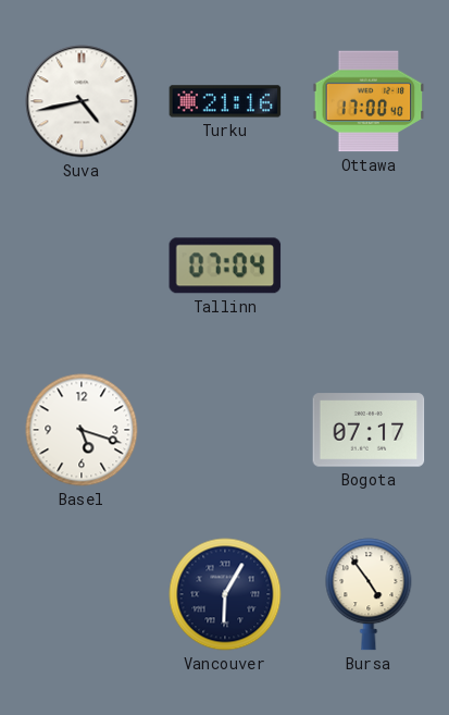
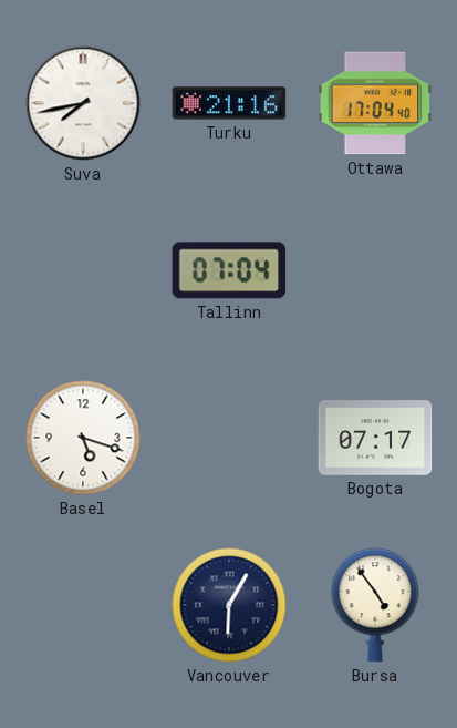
Suva: 4:43 -> 7:43
Ottawa: 17:00 -> 17:04
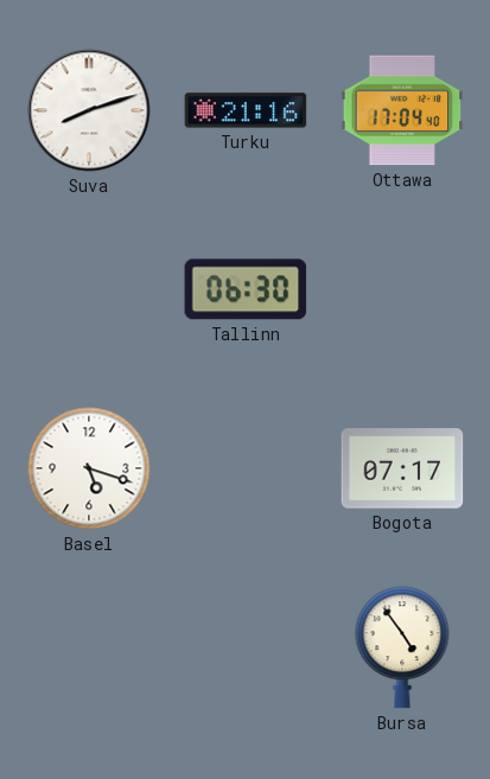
Suva: 7:43 -> 8:12
Tallinn: 07:04 -> 06:30
Vancouver: 6:05 -> none
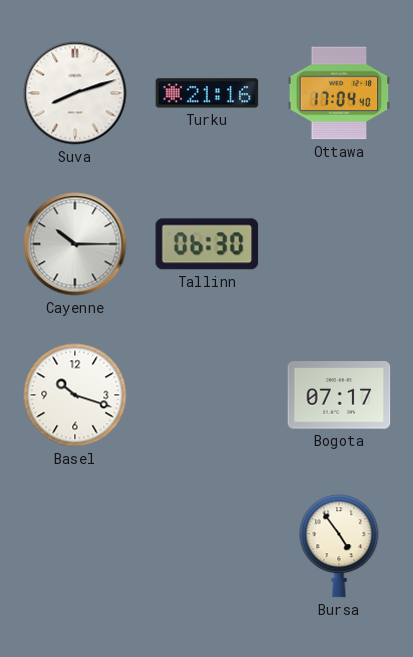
Cayenne: none -> 10:15
Basel: 5:18 -> 10:18
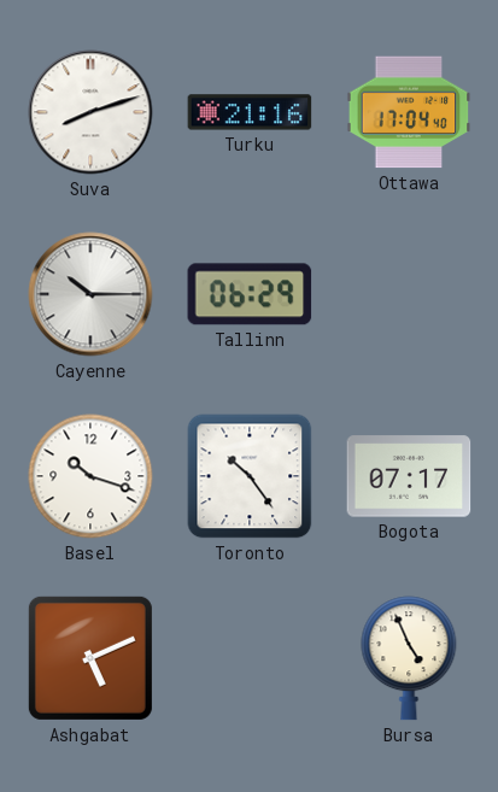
Tallinn: 06:30 -> 06:29
Toronto: none -> 10:24
Ashgabat: none -> 5:11
Bursa: 4:54 -> 4:56
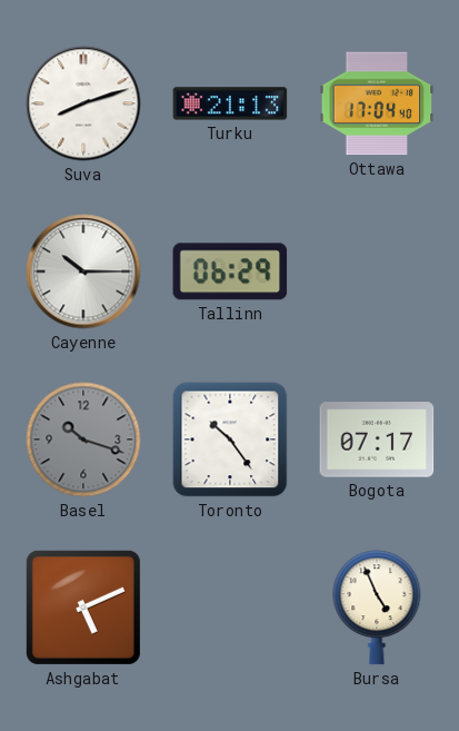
Turku: 21:16 -> 21:13
Basel dial: white -> grey
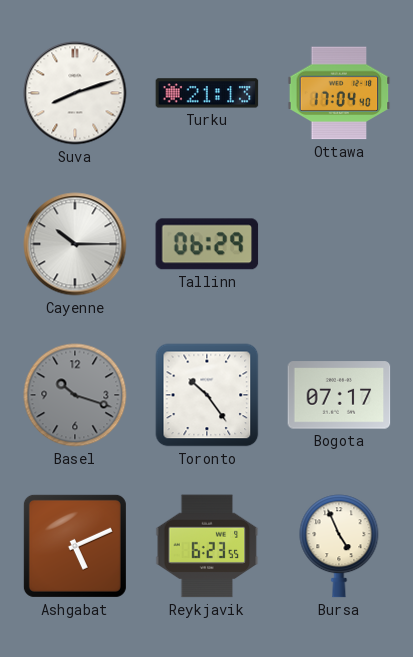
Reykjavik: none -> 6:23
